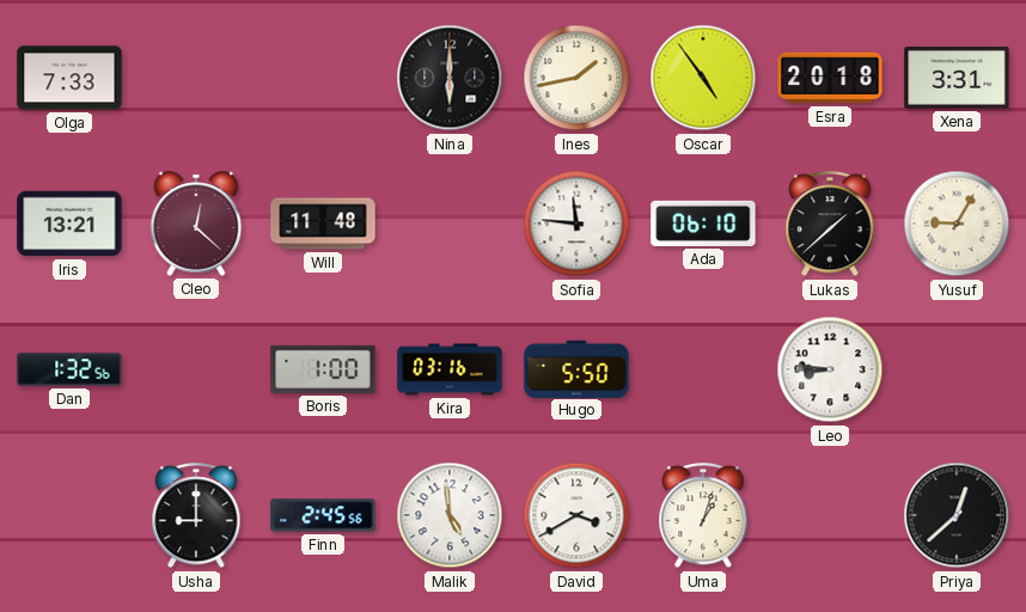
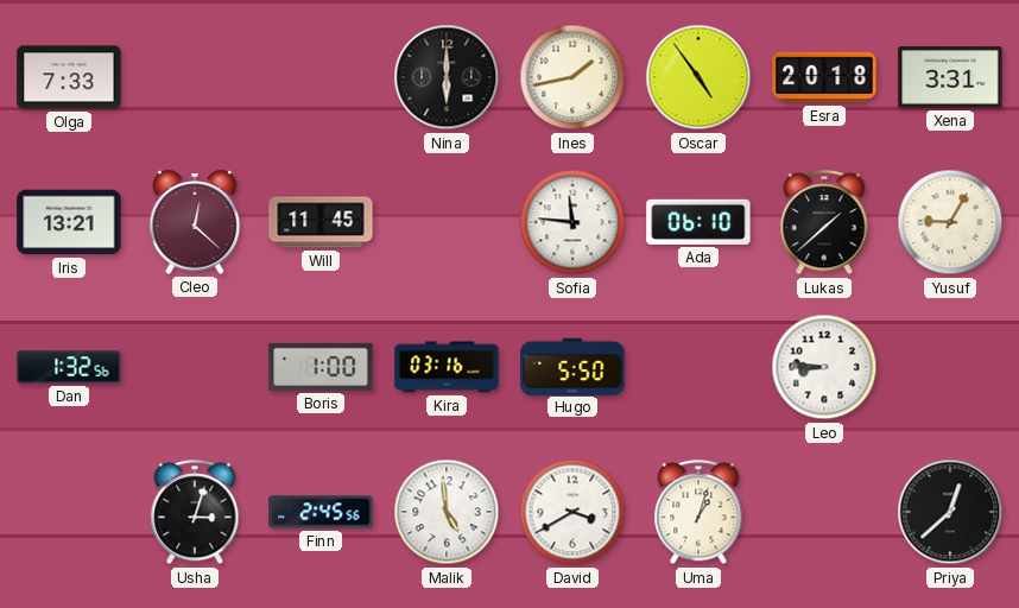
Will: 11:48 -> 11:45
Usha: 9:00 -> 3:03
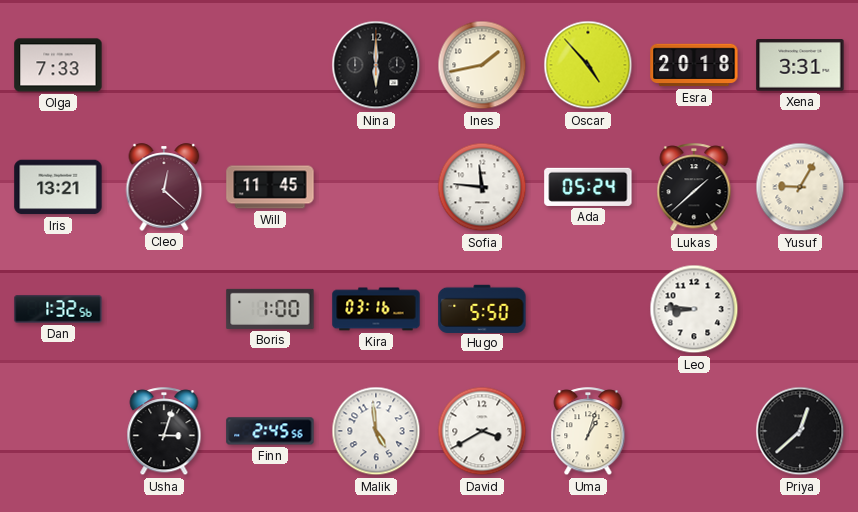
Oscar: 4:54 -> 4:53
Ada: 06:10 -> 05:24
